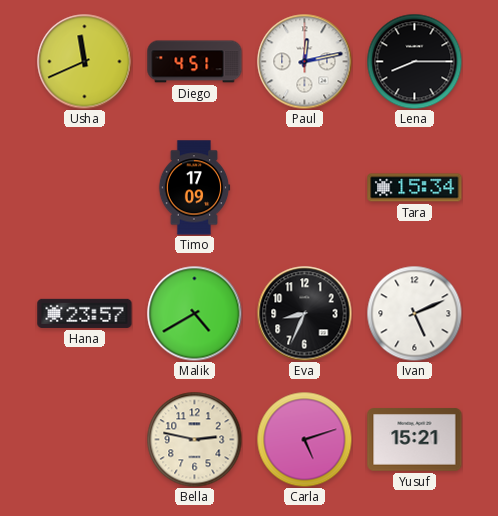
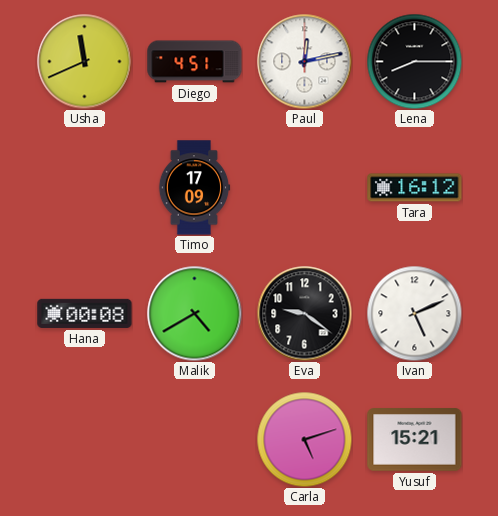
Tara: 15:34 -> 16:12
Hana: 23:57 -> 00:08
Eva: 8:34 -> 9:21
Bella: 2:47 -> none
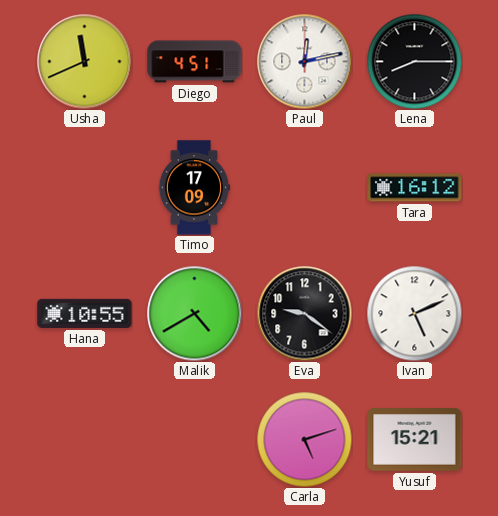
Hana: 00:08 -> 10:55
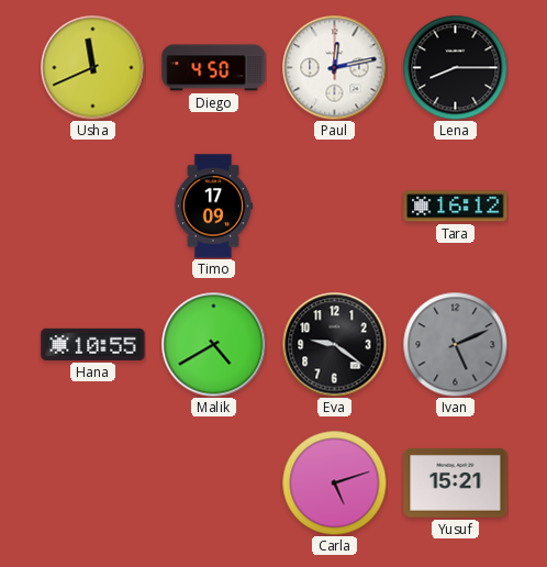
Diego: 4:51 -> 4:50
Ivan dial: white -> grey
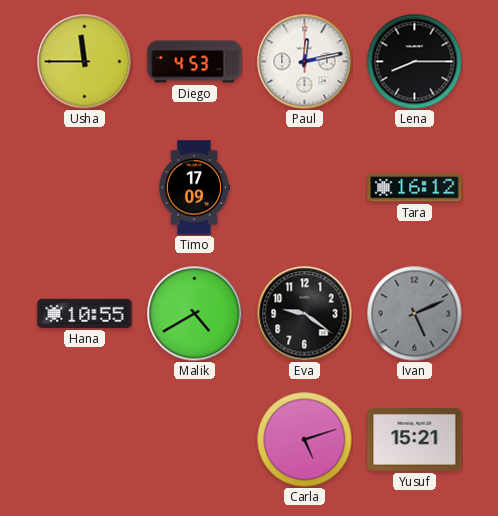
Usha: 11:41 -> 11:45
Diego: 4:50 -> 4:53
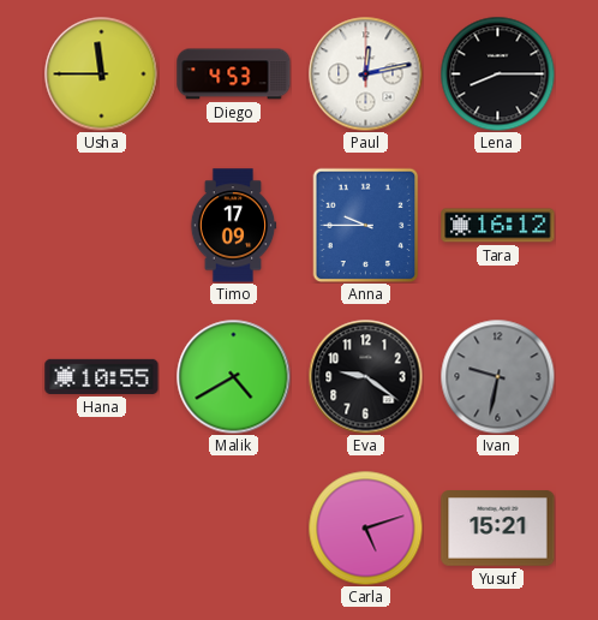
Anna: none -> 9:45
Ivan: 5:11 -> 9:32
